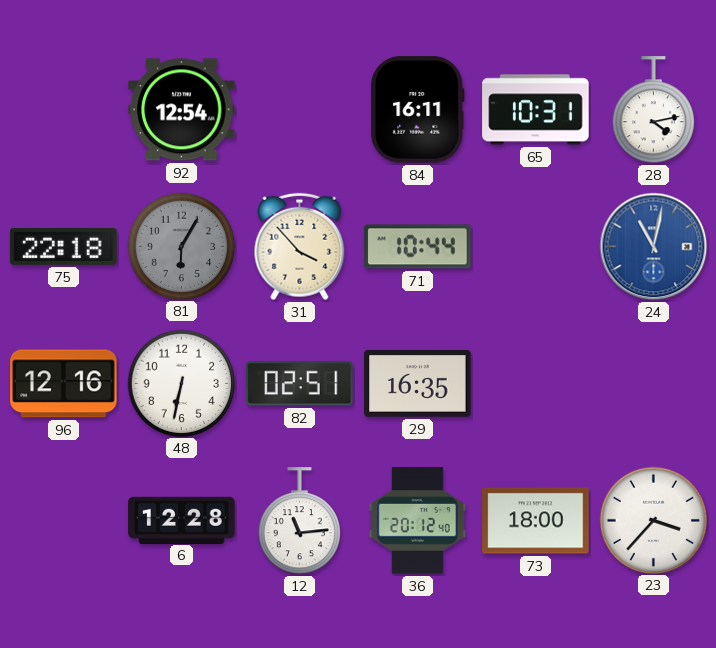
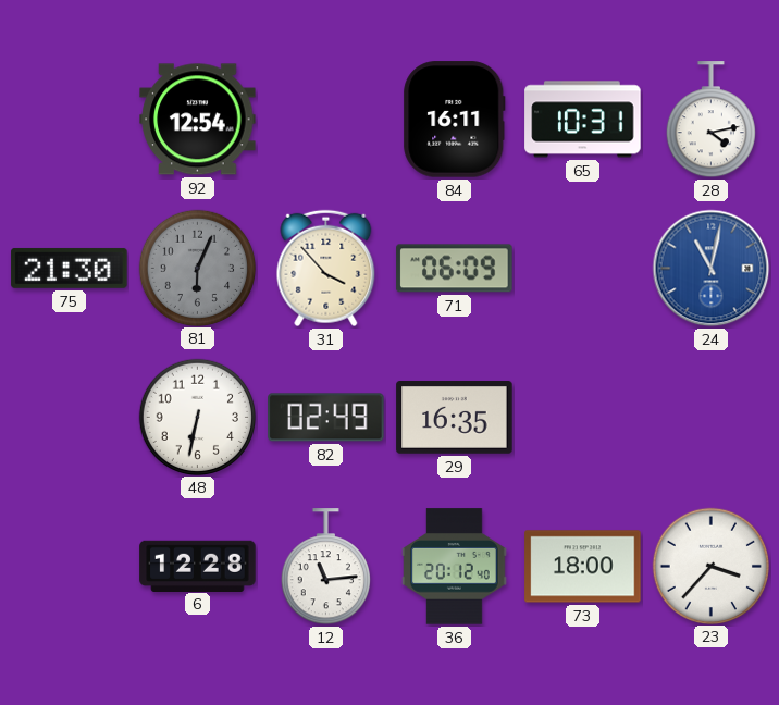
75: 22:18 -> 21:30
81: 6:05 -> 6:04
71: 10:44 -> 06:09
96: 12:16 -> none
82: 02:51 -> 02:49
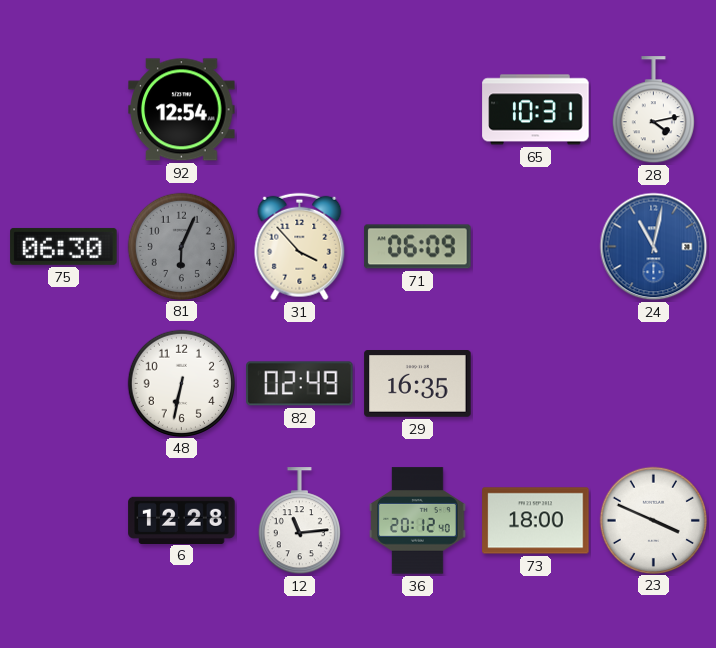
84: 16:11 -> none
75: 21:30 -> 06:30
23: 3:37 -> 3:49
